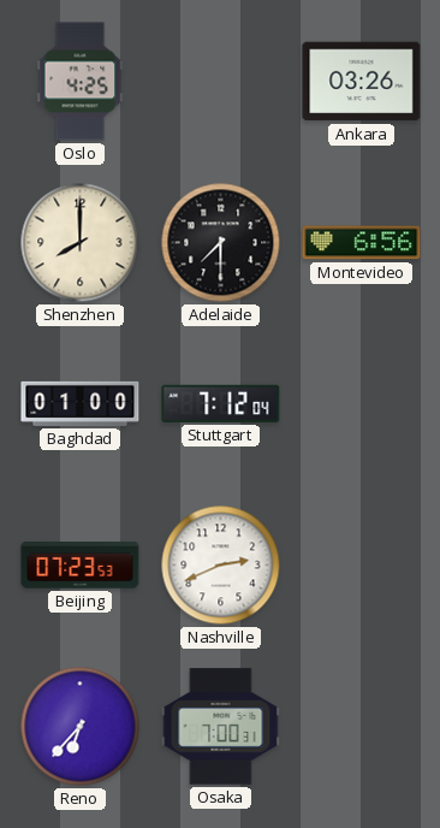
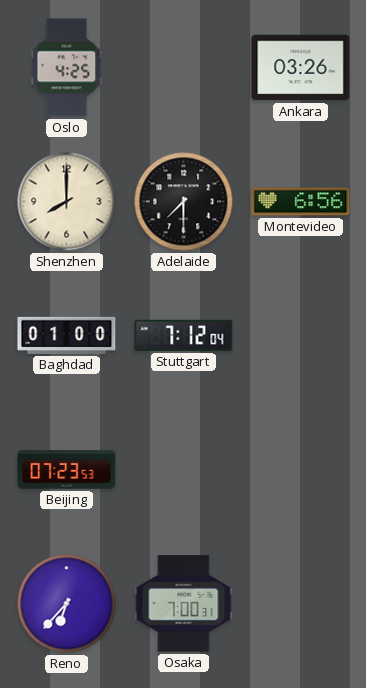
Nashville: 2:41 -> none
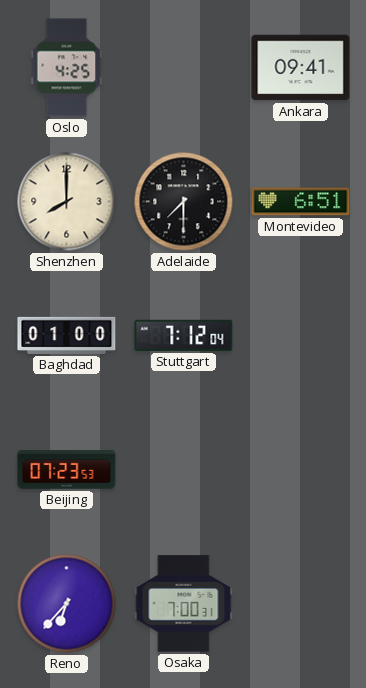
Ankara: 03:26 -> 09:41
Montevideo: 6:56 -> 6:51
